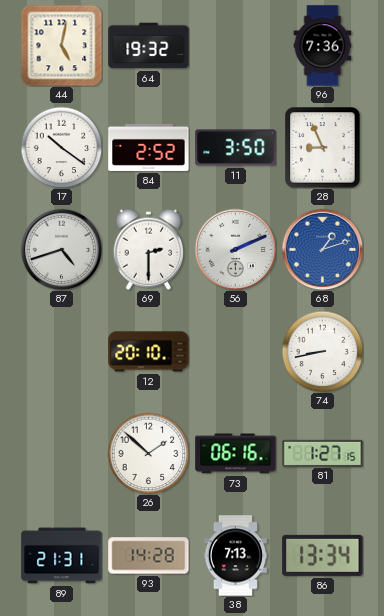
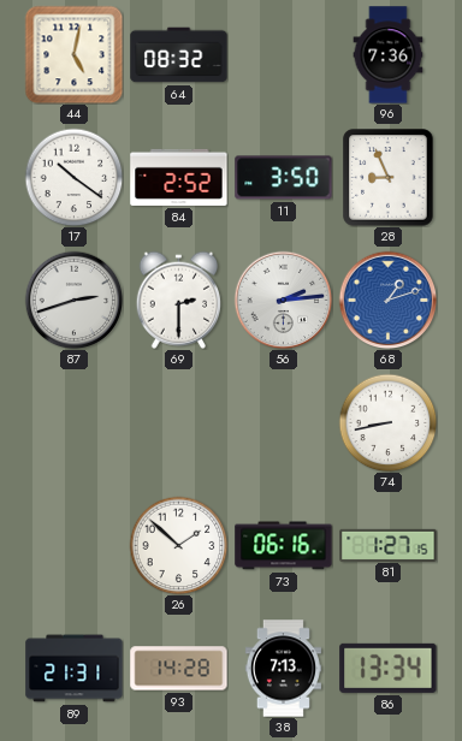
64: 19:32 -> 08:32
87: 4:42 -> 2:42
56: 2:11 -> 2:14
12: 20:10 -> none
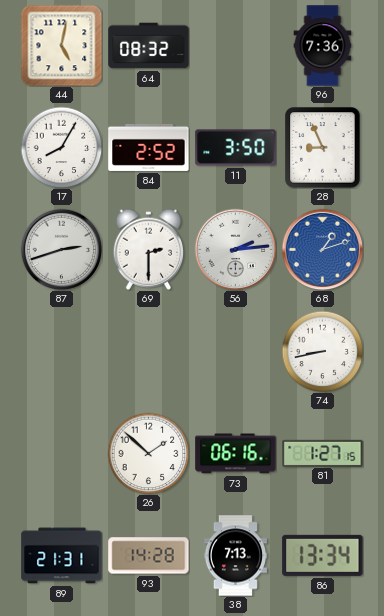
17: 10:21 -> 8:05
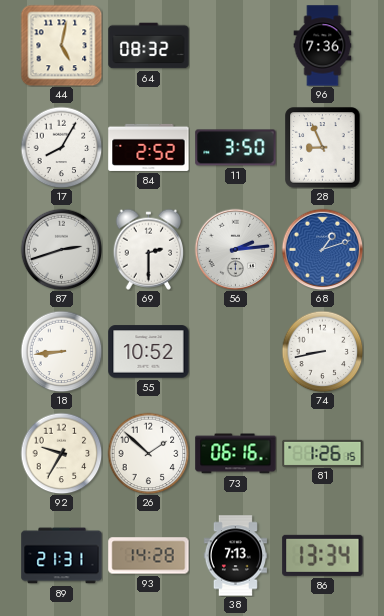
18: none -> 8:44
55: none -> 10:52
92: none -> 9:35
81: 1:27 -> 1:26
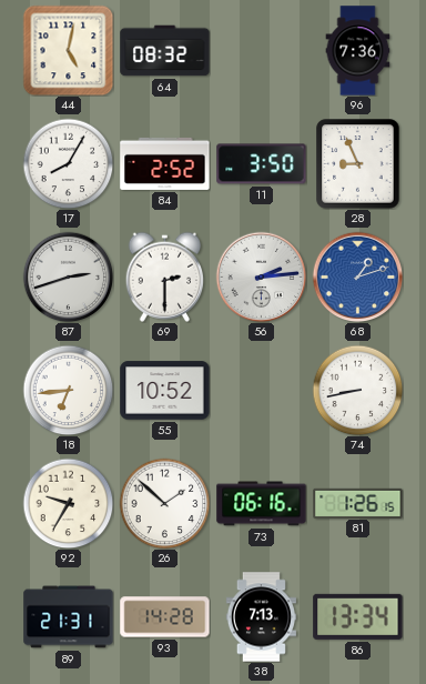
18: 8:44 -> 6:44
